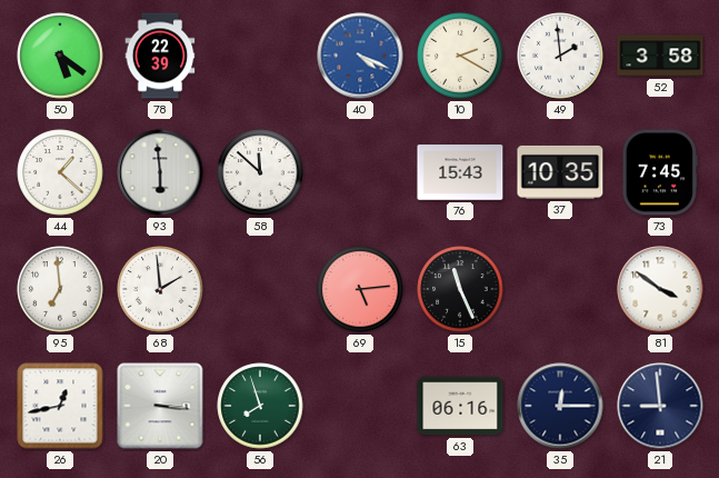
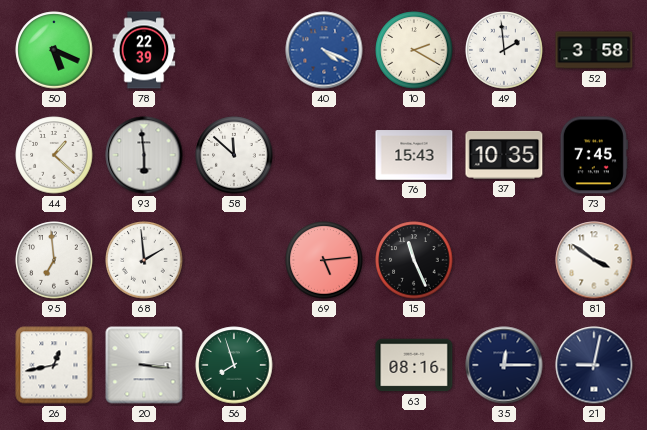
50: 5:21 -> 5:19
63: 06:16 -> 08:16
21: 8:59 -> 9:02
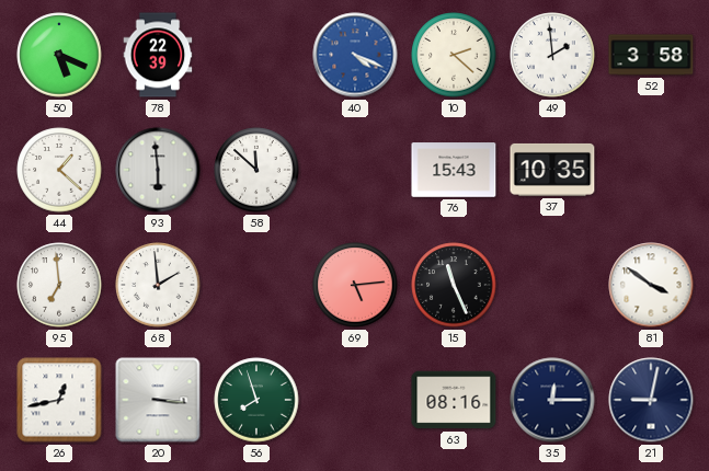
10: 2:20 -> 2:22
73: 7:45 -> none
